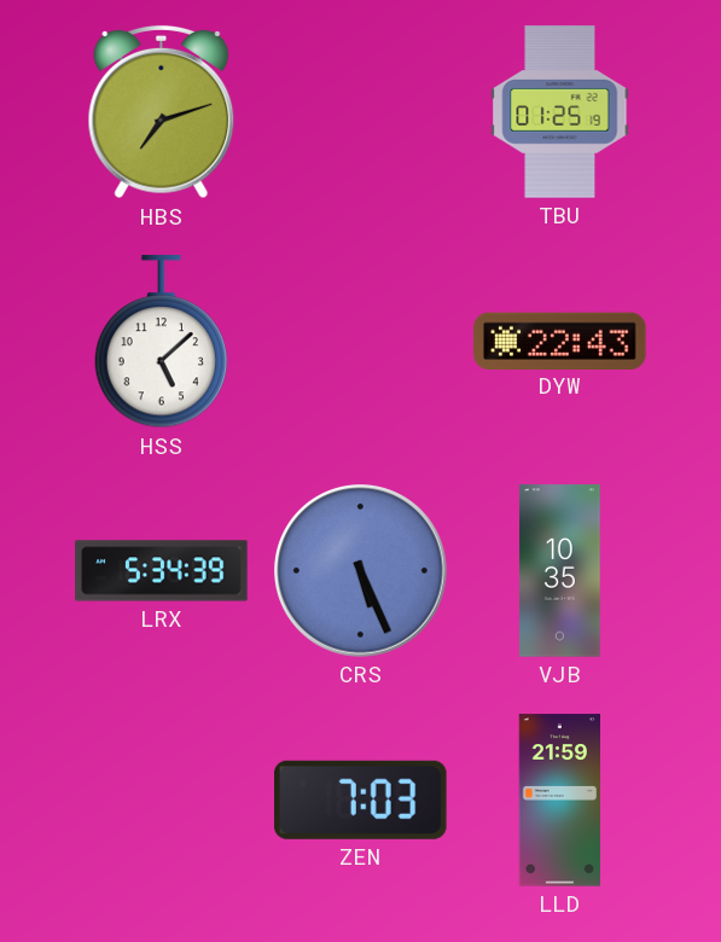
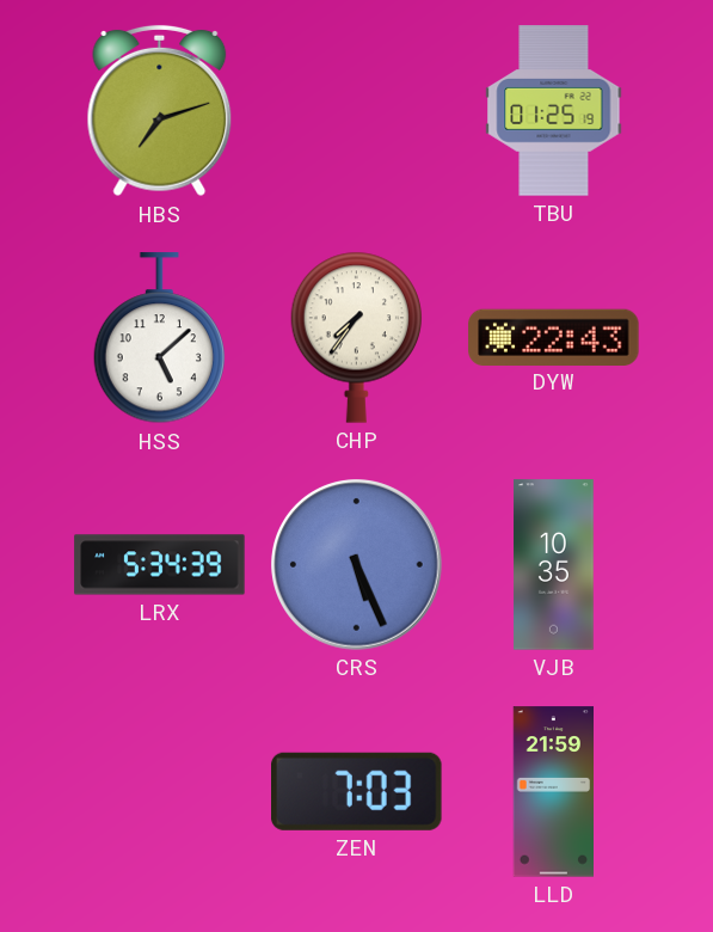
CHP: none -> 7:36
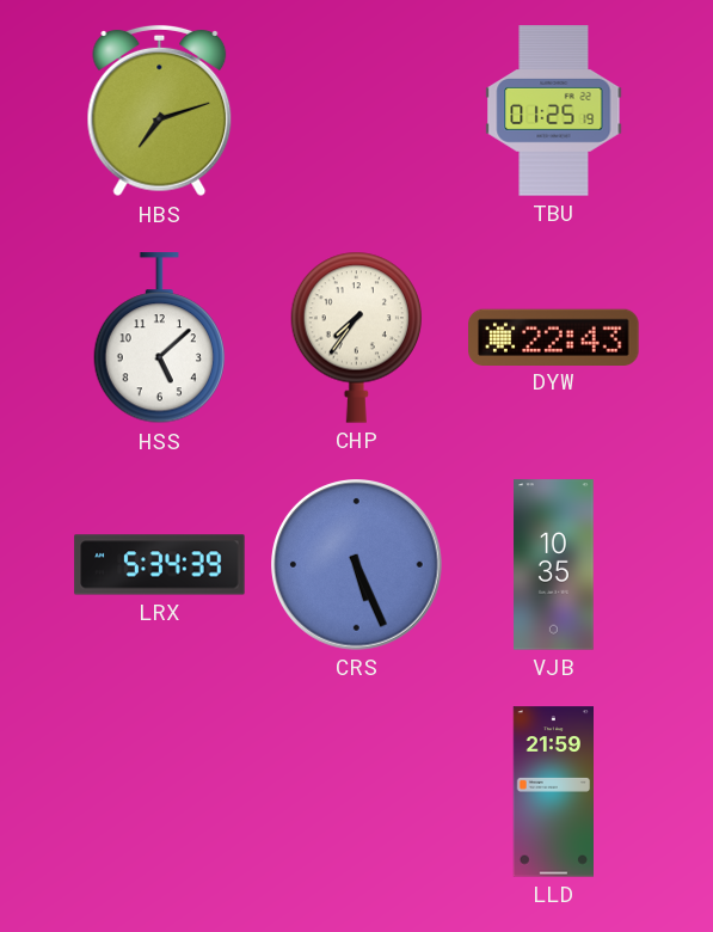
ZEN: 7:03 -> none
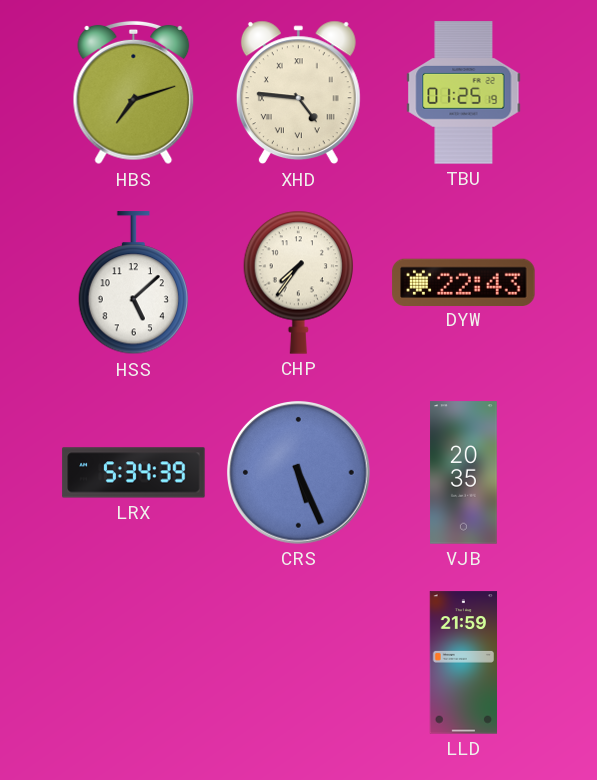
XHD: none -> 4:46
VJB: 10:35 -> 20:35
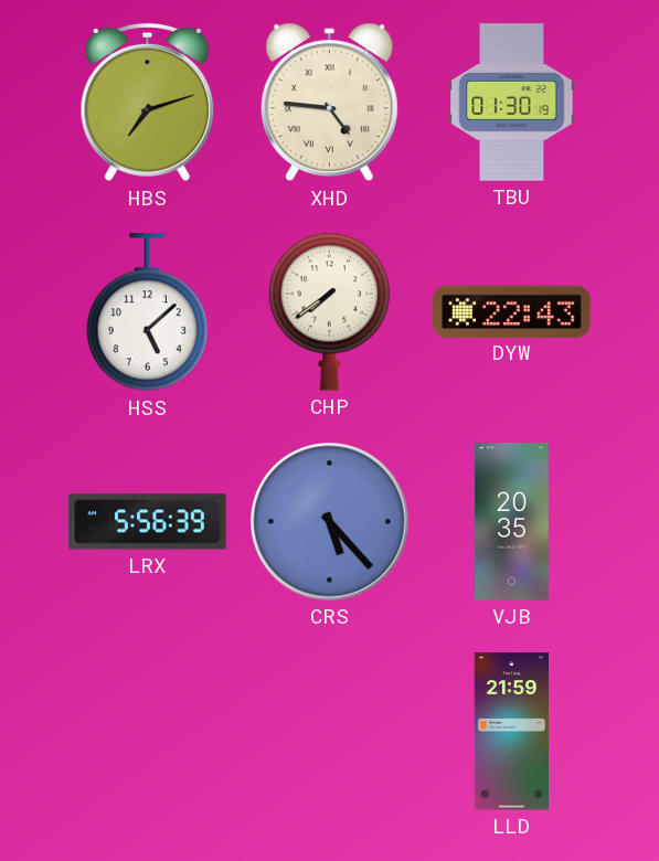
TBU: 01:25 -> 01:30
CHP: 7:36 -> 7:39
LRX: 5:34 -> 5:56
CRS: 5:26 -> 5:23
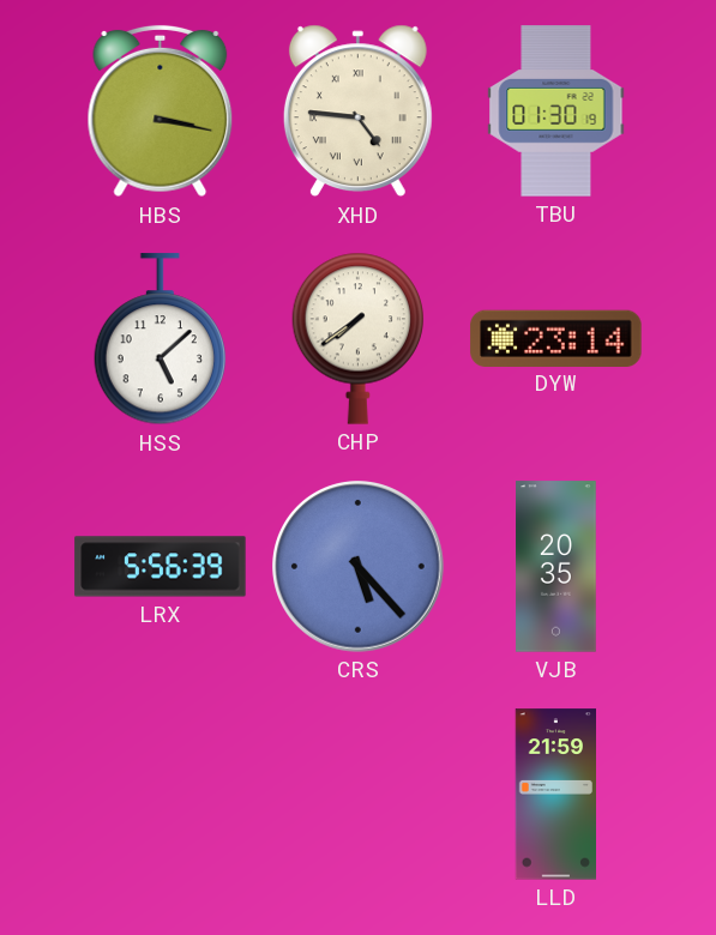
HBS: 7:12 -> 3:17
DYW: 22:43 -> 23:14
